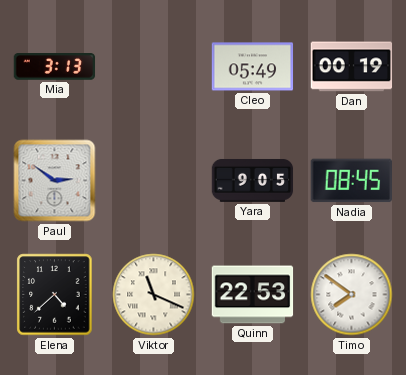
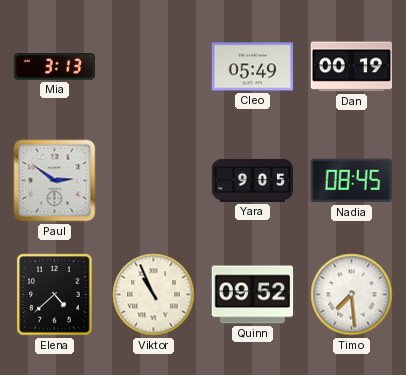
Viktor: 11:19 -> 10:56
Quinn: 22:53 -> 09:52
Timo: 7:51 -> 7:29
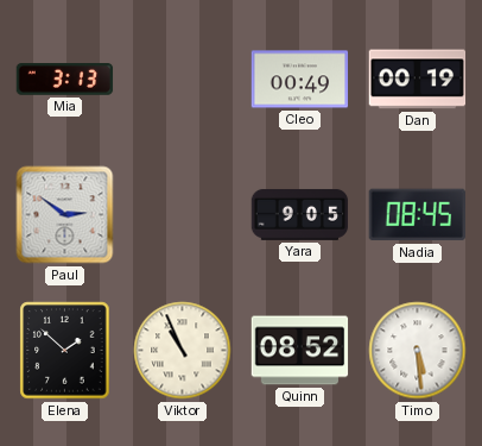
Cleo: 05:49 -> 00:49
Elena: 4:38 -> 1:52
Quinn: 09:52 -> 08:52
Timo: 7:29 -> 5:29
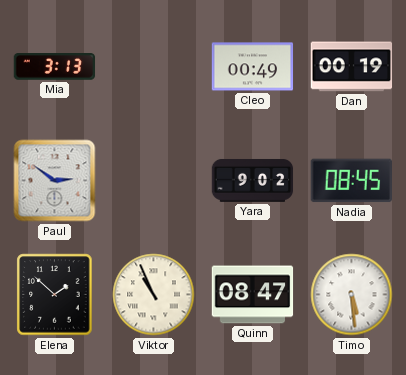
Yara: 9:05 -> 9:02
Quinn: 08:52 -> 08:47
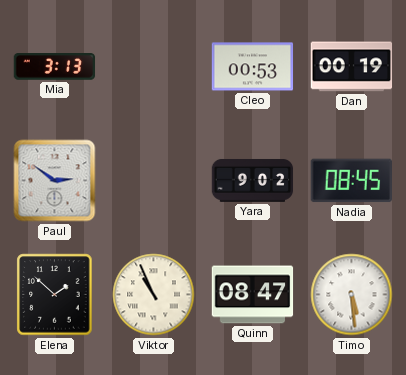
Cleo: 00:49 -> 00:53
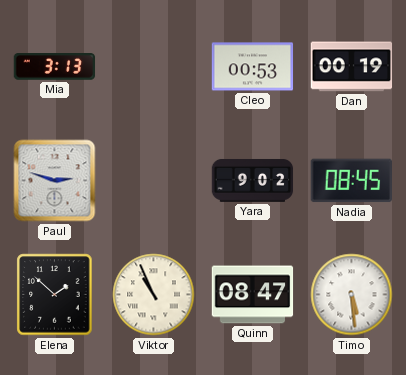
Paul: 2:51 -> 2:48
